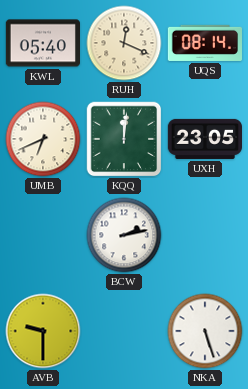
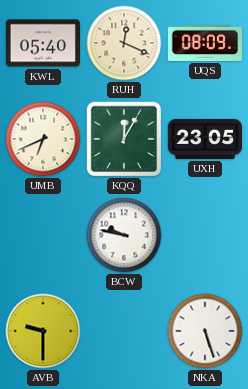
UQS: 08:14 -> 08:09
KQQ: 12:01 -> 12:05
BCW: 2:13 -> 9:47
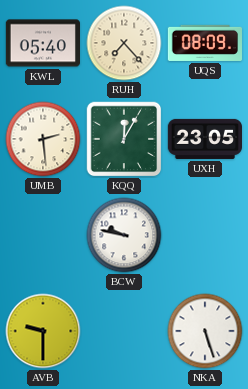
RUH: 12:19 -> 7:23
UMB: 6:41 -> 2:29
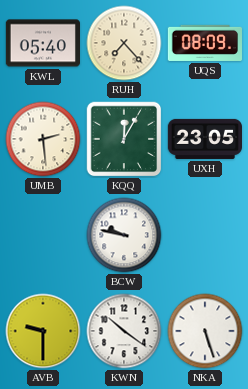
KWN: none -> 10:21
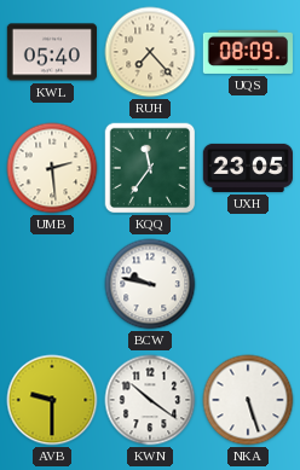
KQQ: 12:05 -> 11:36
